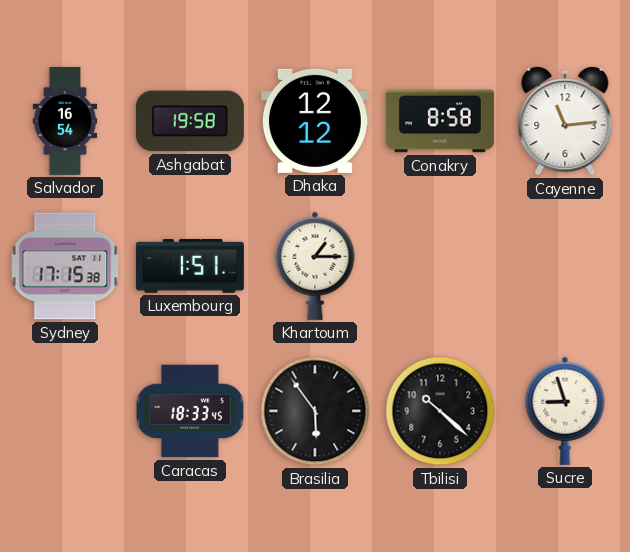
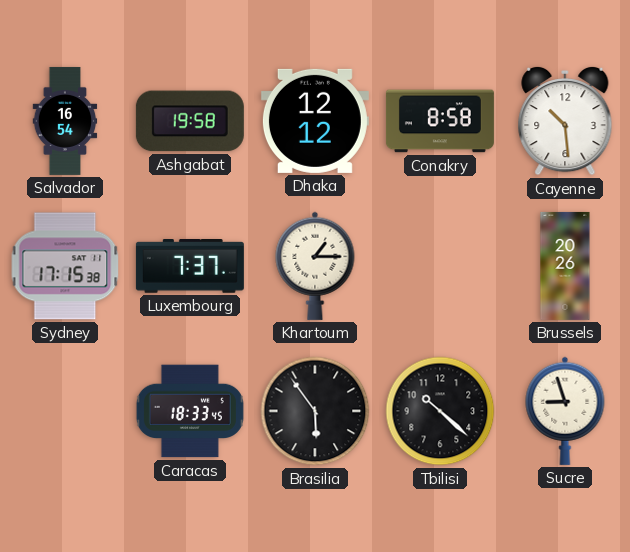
Cayenne: 11:14 -> 10:29
Luxembourg: 1:51 -> 7:37
Brussels: none -> 20:26
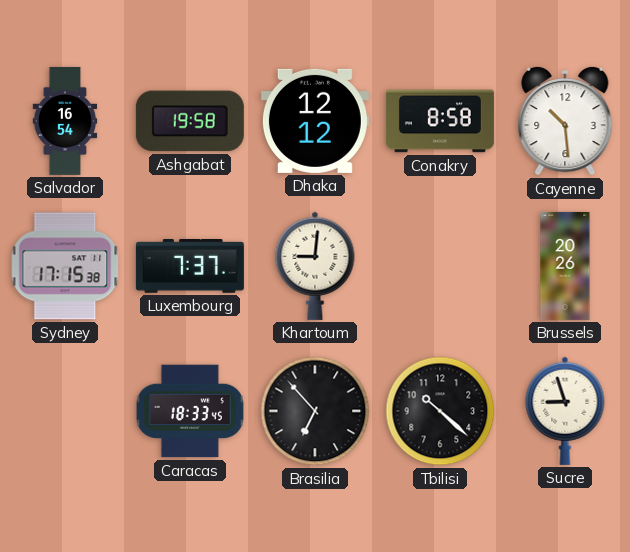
Khartoum: 1:15 -> 9:01
Brasilia: 5:54 -> 6:53
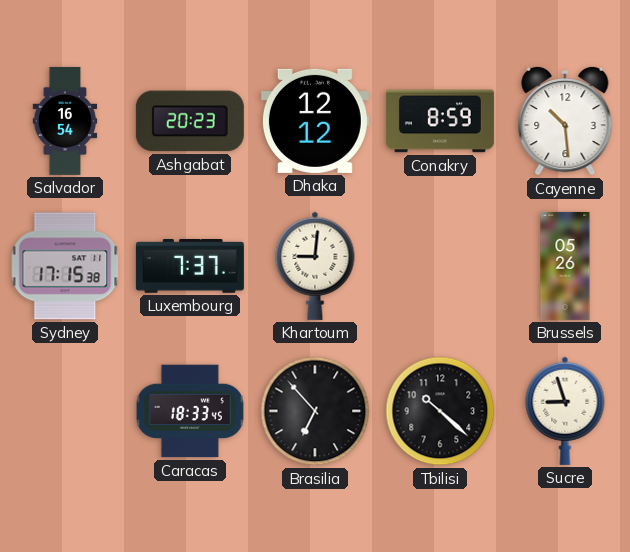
Ashgabat: 19:58 -> 20:23
Conakry: 8:58 -> 8:59
Brussels: 20:26 -> 05:26
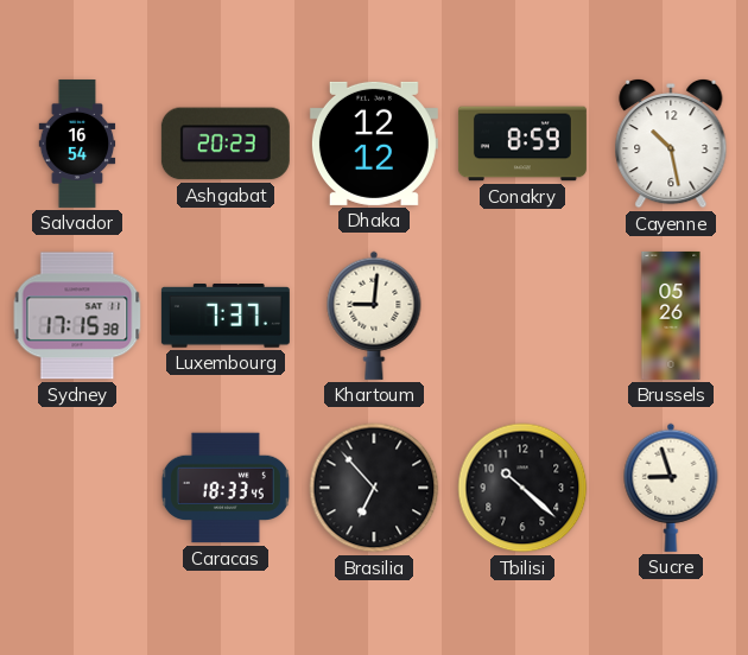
Cayenne: 10:29 -> 10:28
